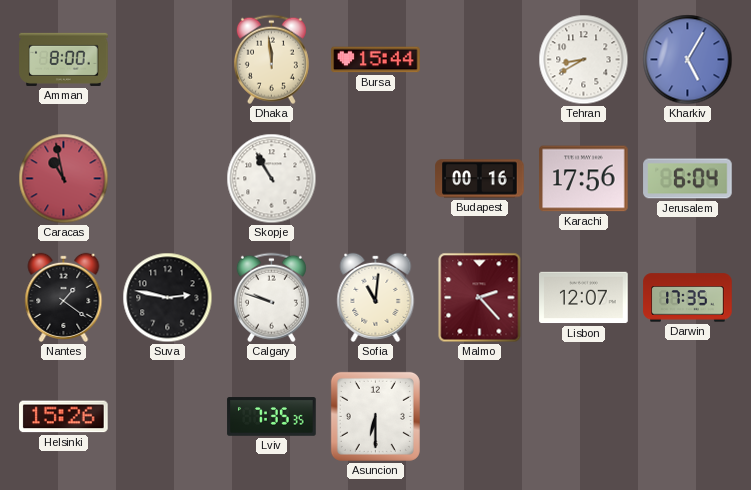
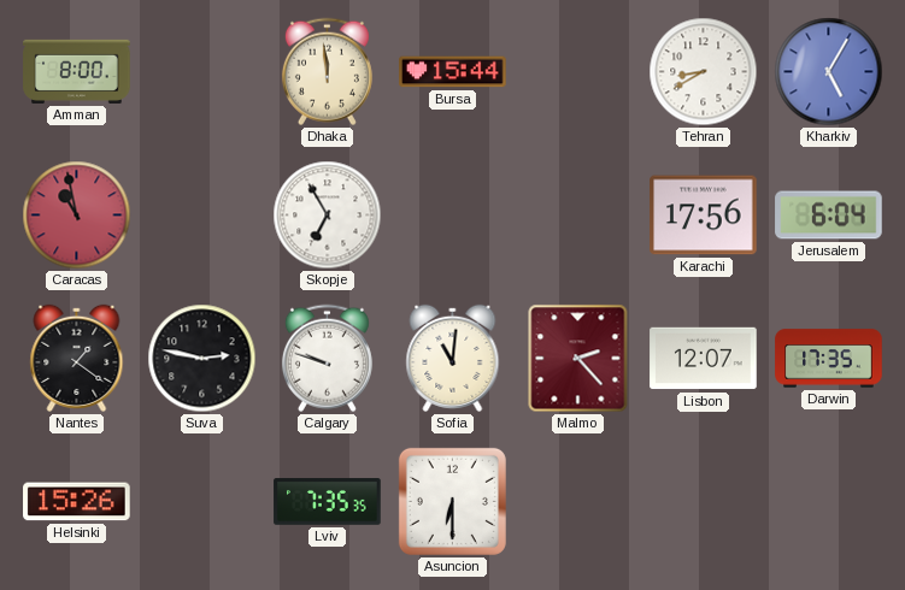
Skopje: 10:55 -> 6:55
Budapest: 00:16 -> none
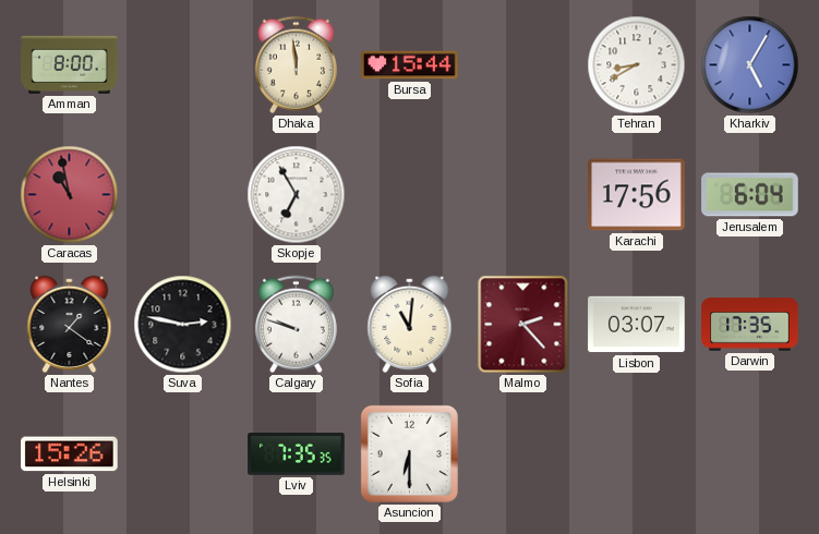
Lisbon: 12:07 -> 03:07
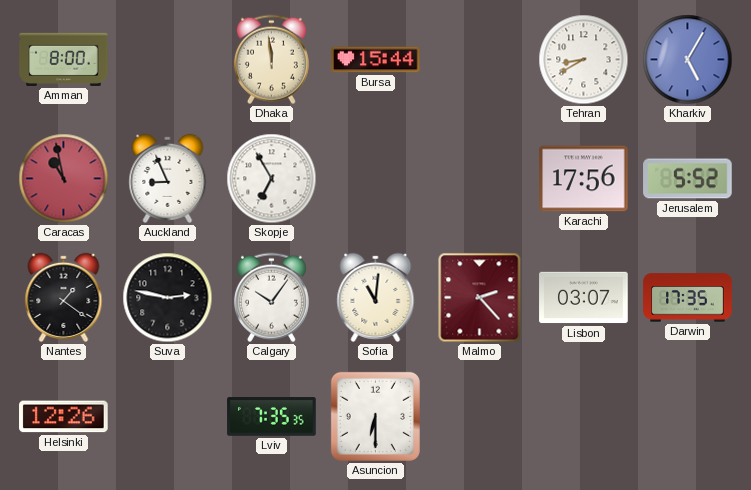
Auckland: none -> 8:56
Jerusalem: 6:04 -> 5:52
Calgary: 9:48 -> 10:06
Helsinki: 15:26 -> 12:26
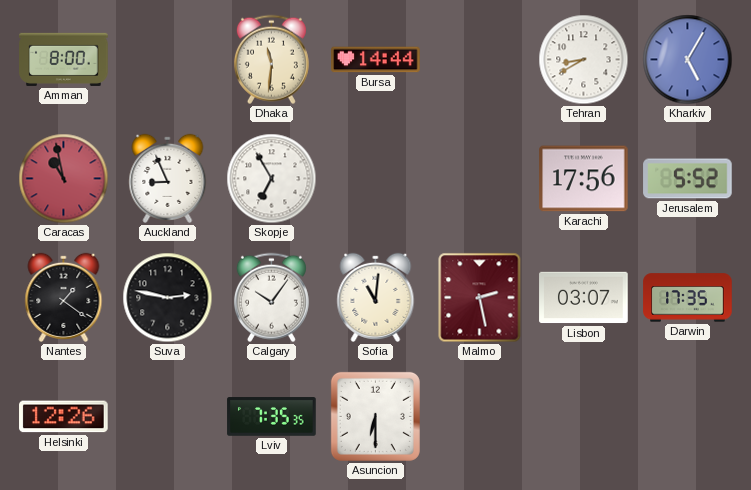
Dhaka: 11:59 -> 11:31
Bursa: 15:44 -> 14:44
Malmo: 2:23 -> 2:28
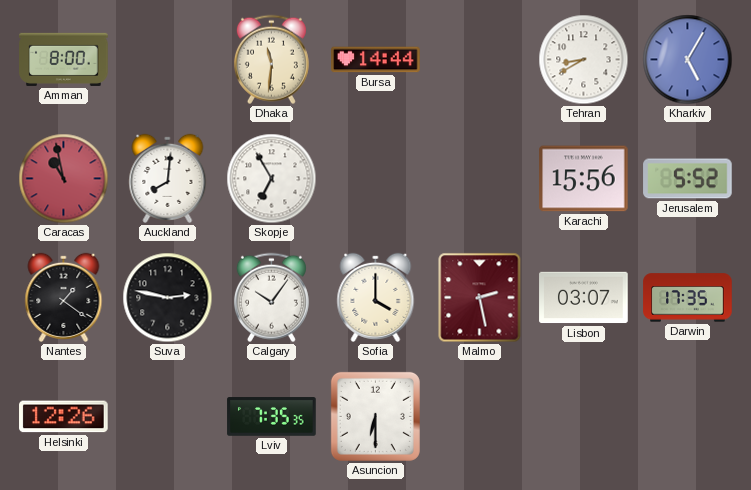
Auckland: 8:56 -> 8:01
Karachi: 17:56 -> 15:56
Sofia: 11:01 -> 4:00
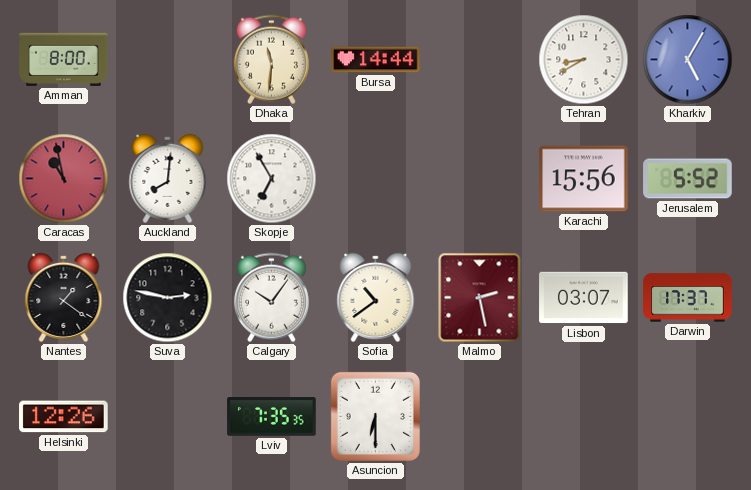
Sofia: 4:00 -> 10:39
Darwin: 17:35 -> 17:37
